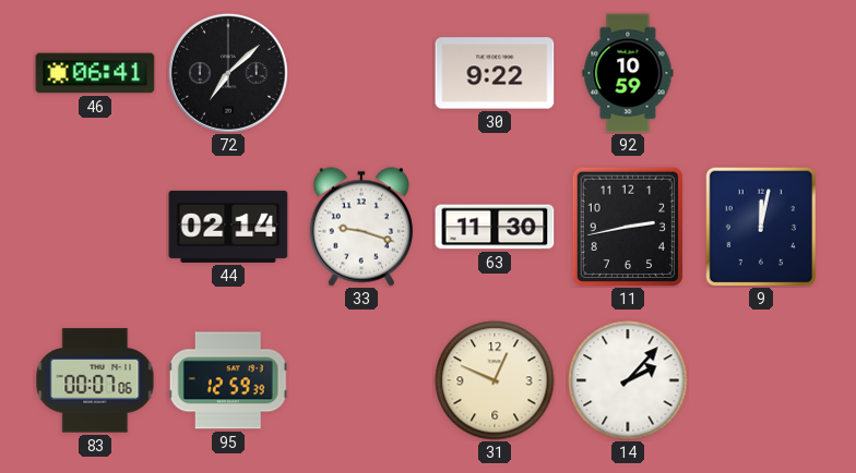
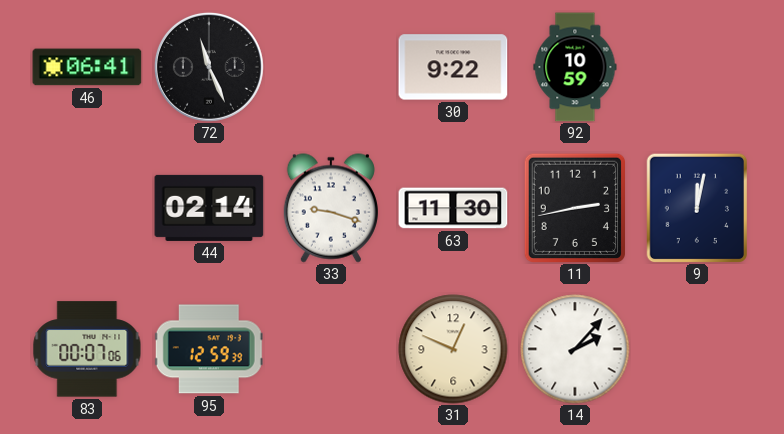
72: 7:08 -> 11:26
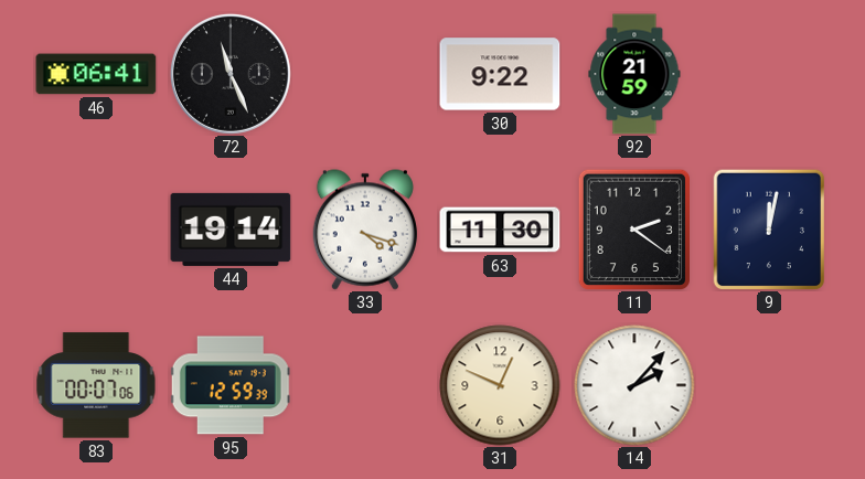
92: 10:59 -> 21:59
44: 02:14 -> 19:14
33: 9:18 -> 4:18
11: 2:43 -> 2:21
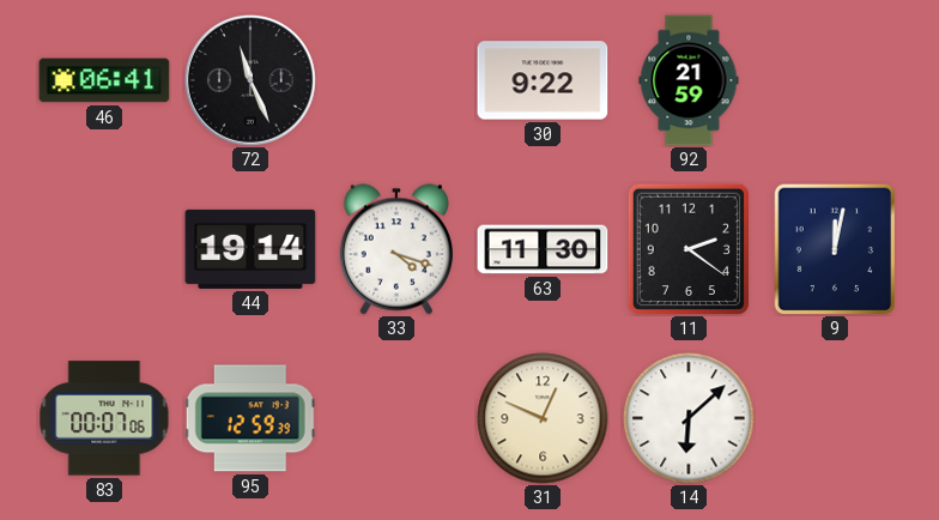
14: 2:07 -> 6:08
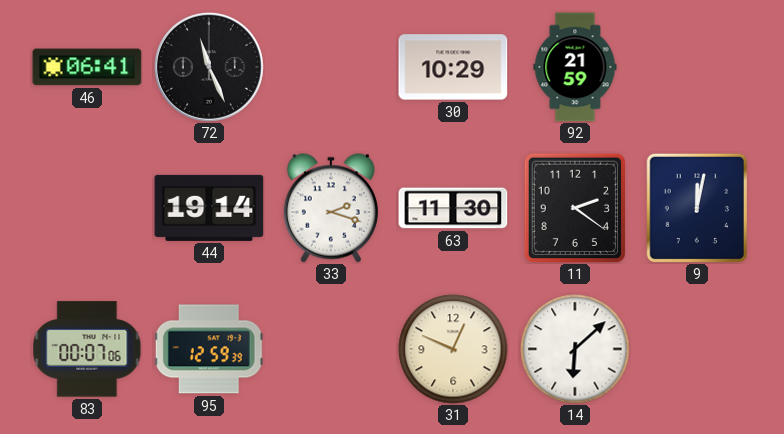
30: 9:22 -> 10:29
33: 4:18 -> 2:18
